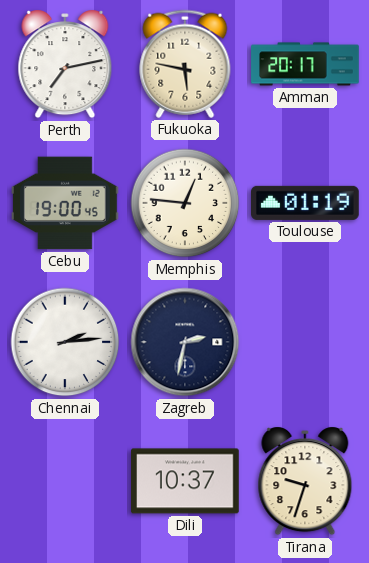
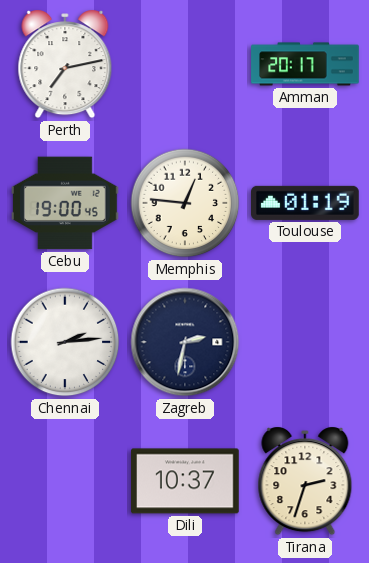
Fukuoka: 5:47 -> none
Tirana: 9:33 -> 2:33
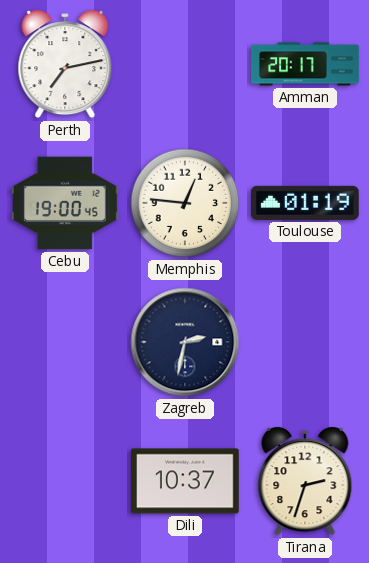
Chennai: 2:14 -> none
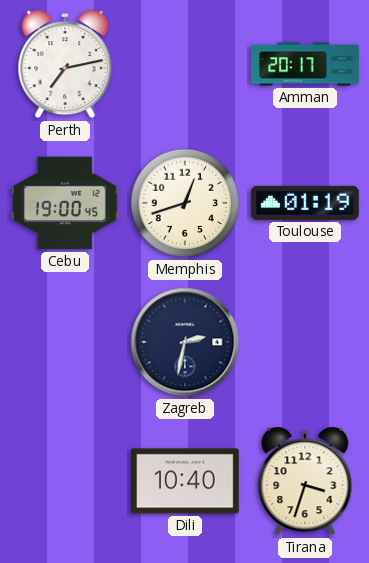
Memphis: 12:46 -> 12:42
Dili: 10:37 -> 10:40
Tirana: 2:33 -> 3:33
